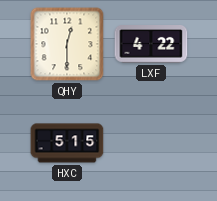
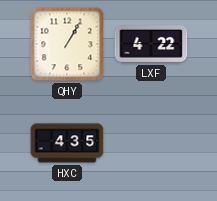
QHY: 12:30 -> 1:05
HXC: 5:15 -> 4:35
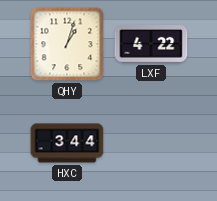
QHY: 1:05 -> 1:03
HXC: 4:35 -> 3:44
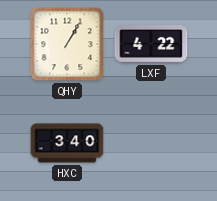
QHY: 1:03 -> 1:05
HXC: 3:44 -> 3:40
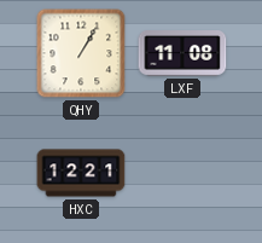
LXF: 4:22 -> 11:08
HXC: 3:40 -> 12:21
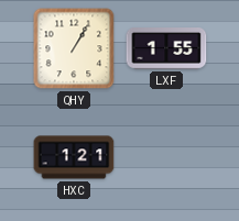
LXF: 11:08 -> 1:55
HXC: 12:21 -> 1:21
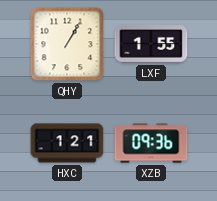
XZB: none -> 09:36
